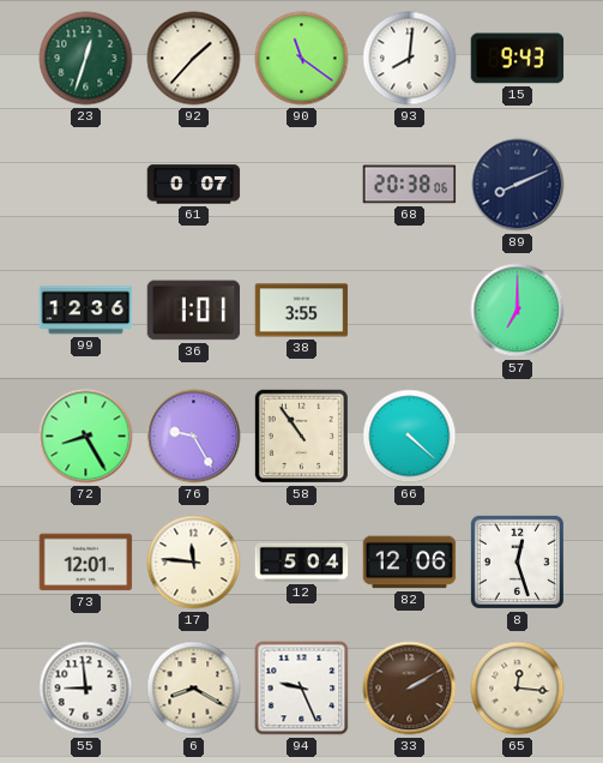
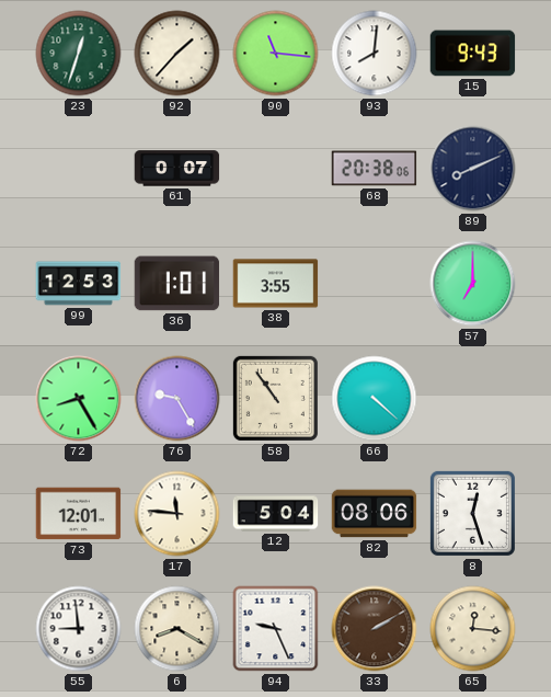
90: 11:21 -> 11:16
99: 12:36 -> 12:53
82: 12:06 -> 08:06
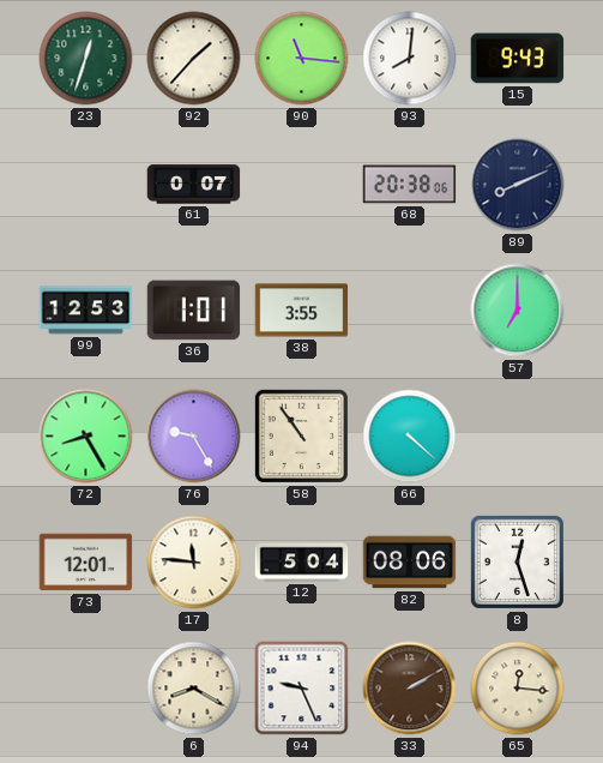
55: 8:59 -> none
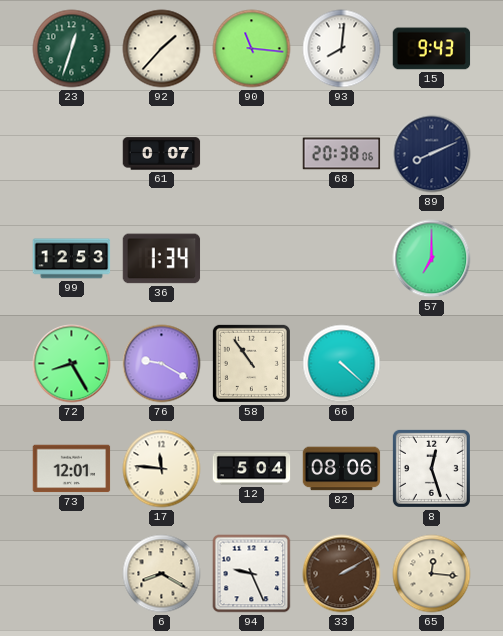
36: 1:01 -> 1:34
38: 3:55 -> none
76: 9:25 -> 9:20
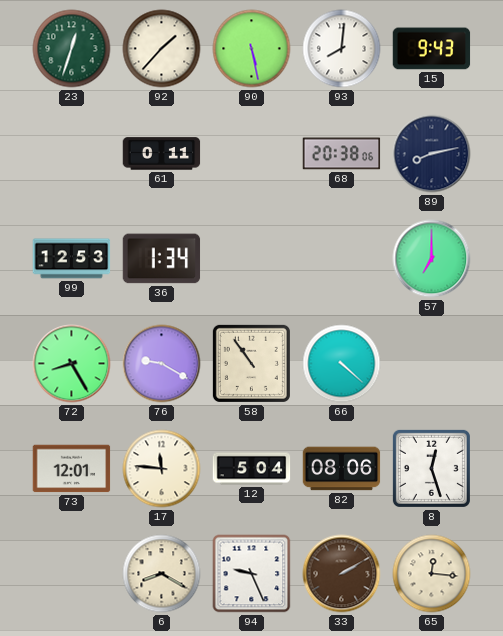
90: 11:16 -> 5:28
61: 0:07 -> 0:11
89: 8:11 -> 8:13
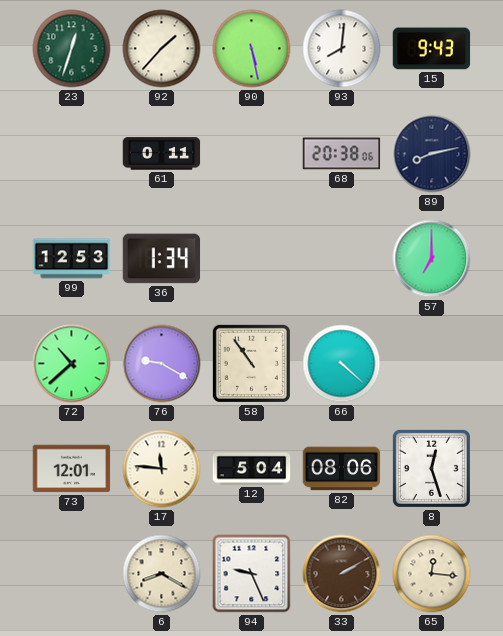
72: 8:25 -> 10:38
